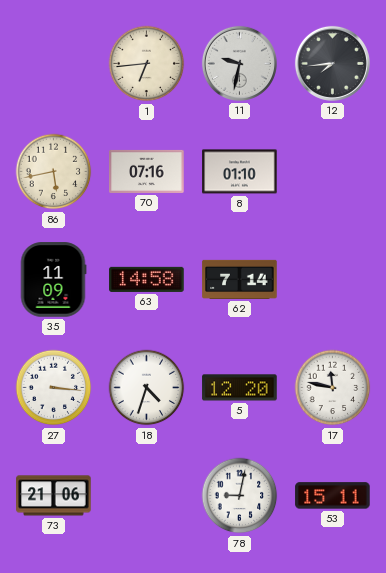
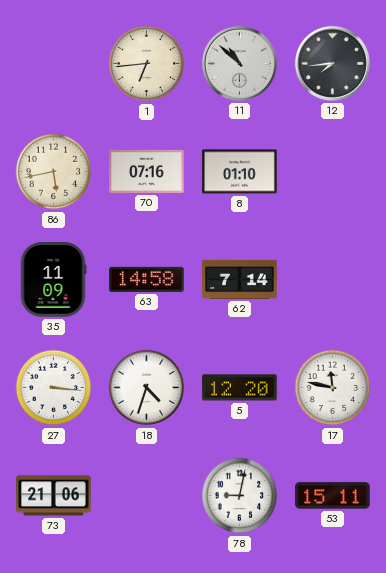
11: 9:32 -> 10:52
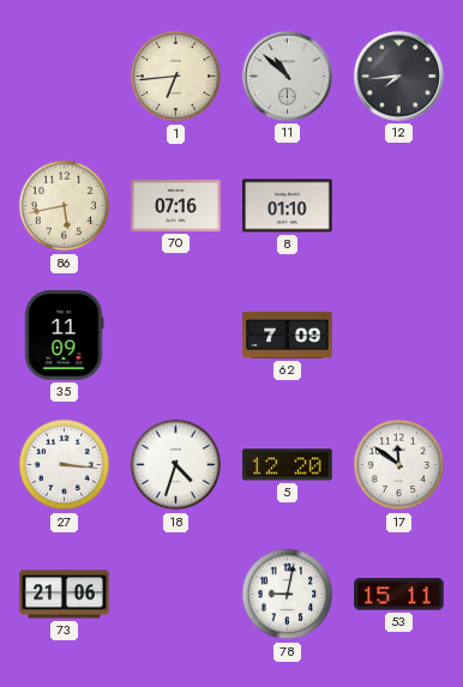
63: 14:58 -> none
62: 7:14 -> 7:09
17: 11:47 -> 11:51
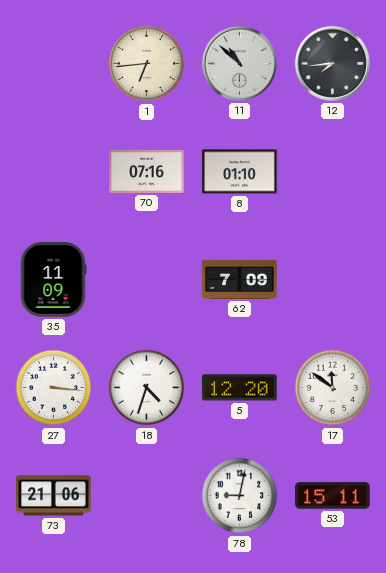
86: 5:43 -> none
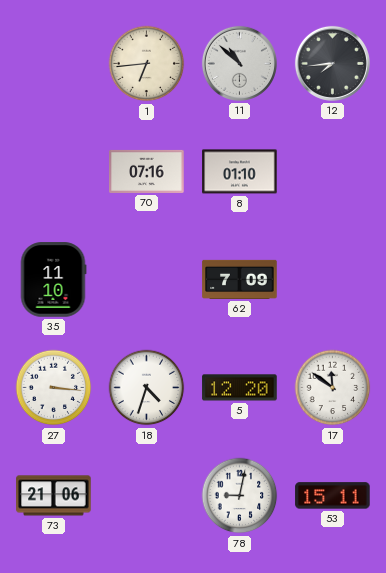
35: 11:09 -> 11:10
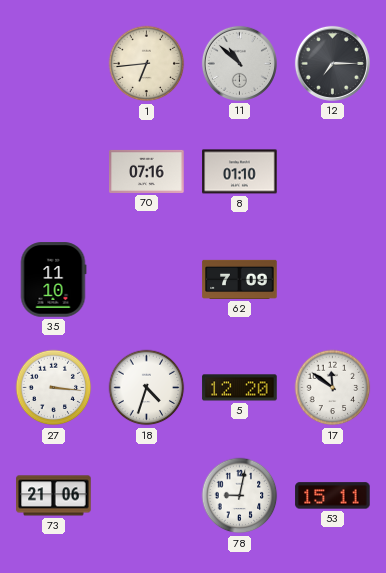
12: 7:44 -> 7:15
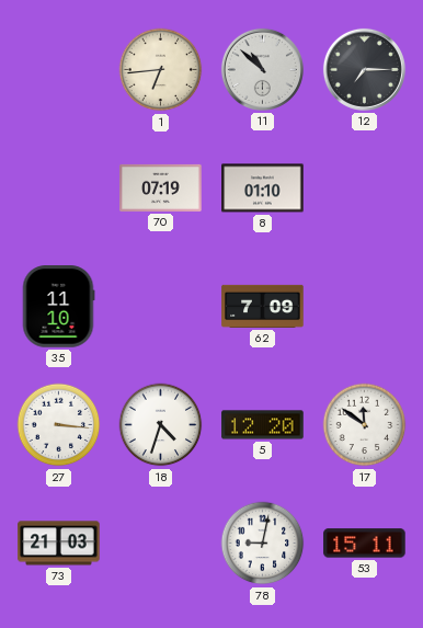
70: 07:16 -> 07:19
73: 21:06 -> 21:03
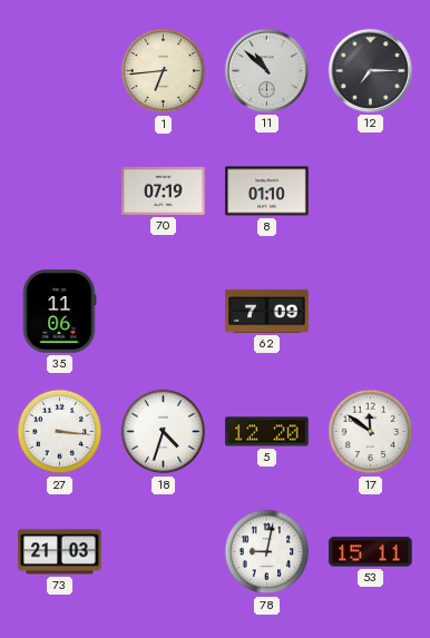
35: 11:10 -> 11:06
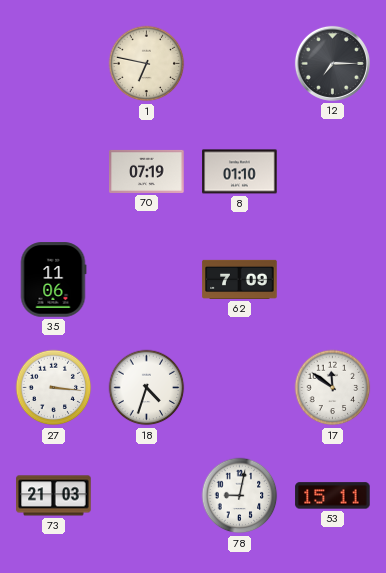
1: 6:44 -> 6:47
11: 10:52 -> none
5: 12:20 -> none
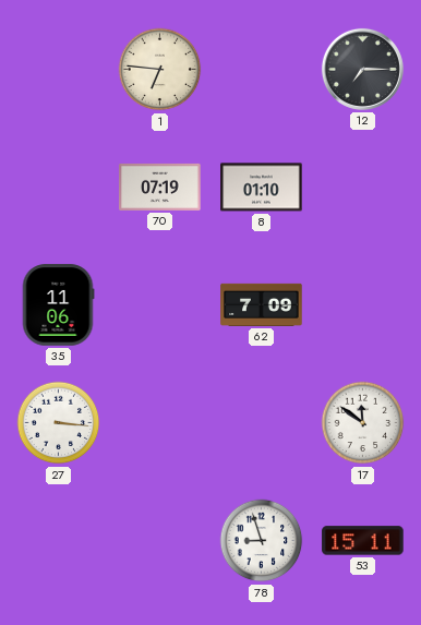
1: 6:47 -> 6:46
18: 4:33 -> none
73: 21:03 -> none
78: 9:02 -> 8:57
